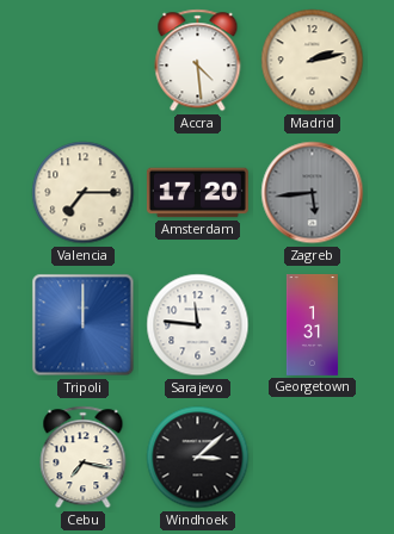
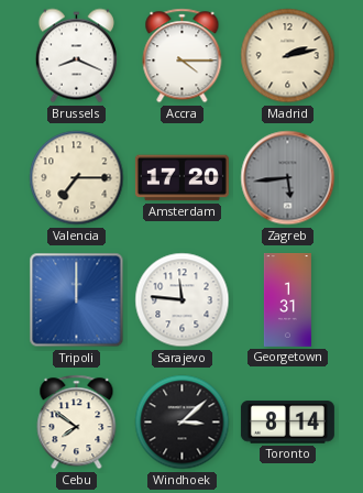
Brussels: none -> 8:19
Accra: 4:29 -> 4:15
Cebu: 7:17 -> 7:51
Toronto: none -> 8:14
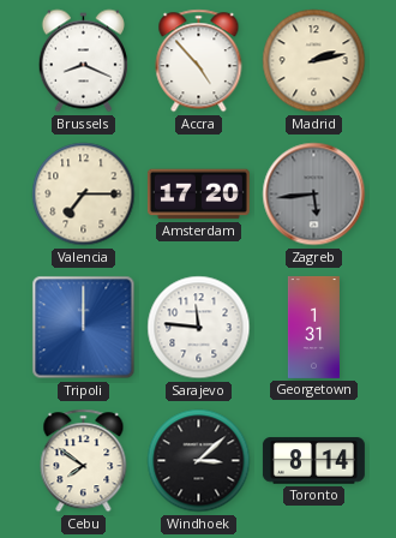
Accra: 4:15 -> 4:53
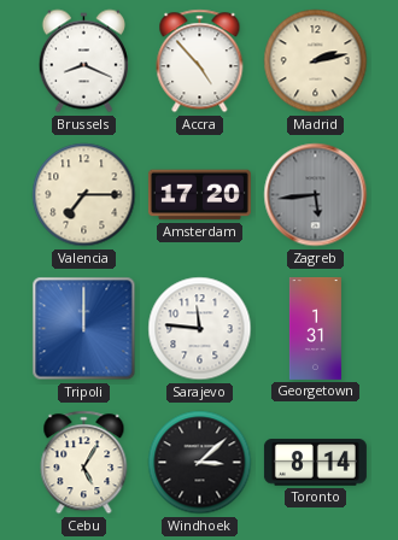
Cebu: 7:51 -> 5:05
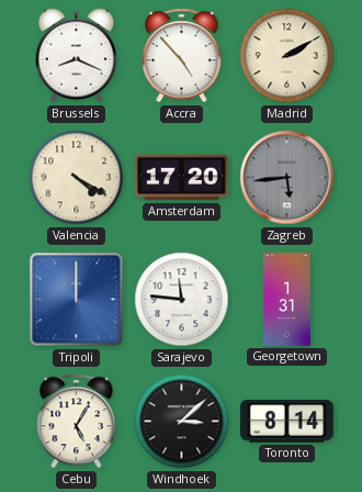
Madrid: 2:13 -> 2:10
Valencia: 7:15 -> 4:20
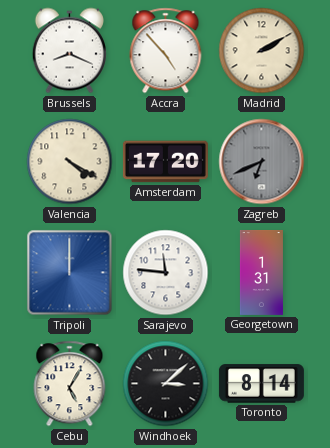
Zagreb: 5:44 -> 6:41
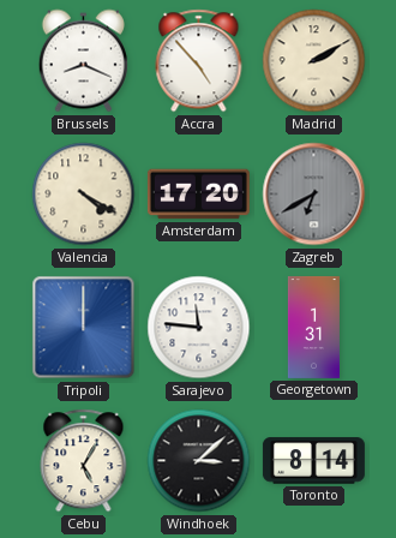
Zagreb: 6:41 -> 6:40
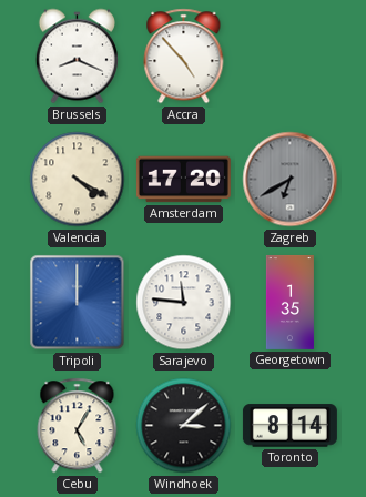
Madrid: 2:10 -> none
Georgetown: 1:31 -> 1:35
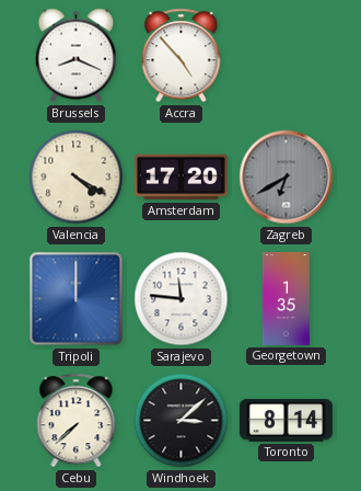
Cebu: 5:05 -> 7:38
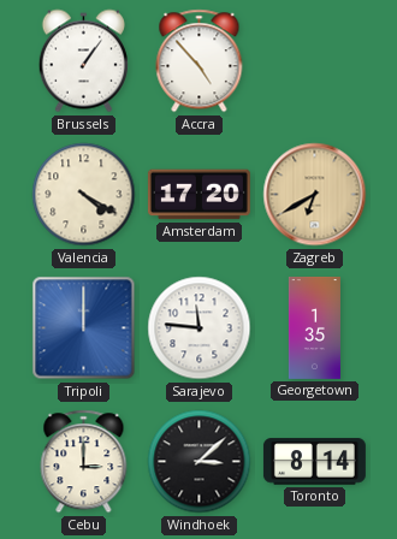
Brussels: 8:19 -> 1:06
Zagreb dial: grey -> champagne
Cebu: 7:38 -> 3:00
